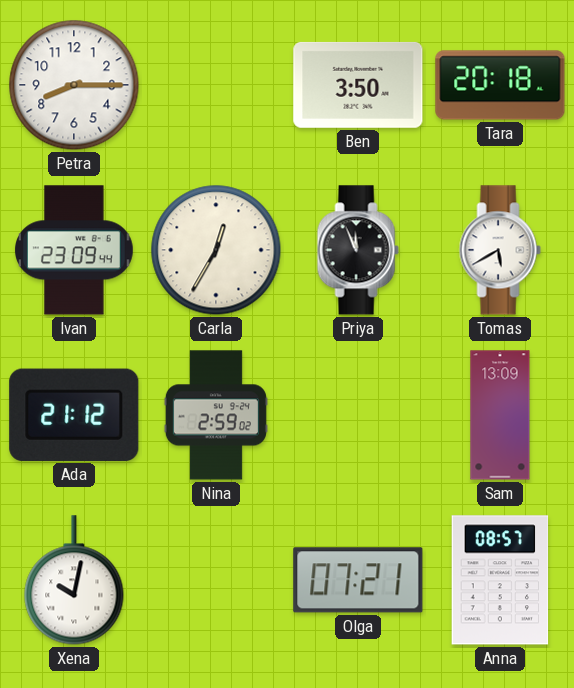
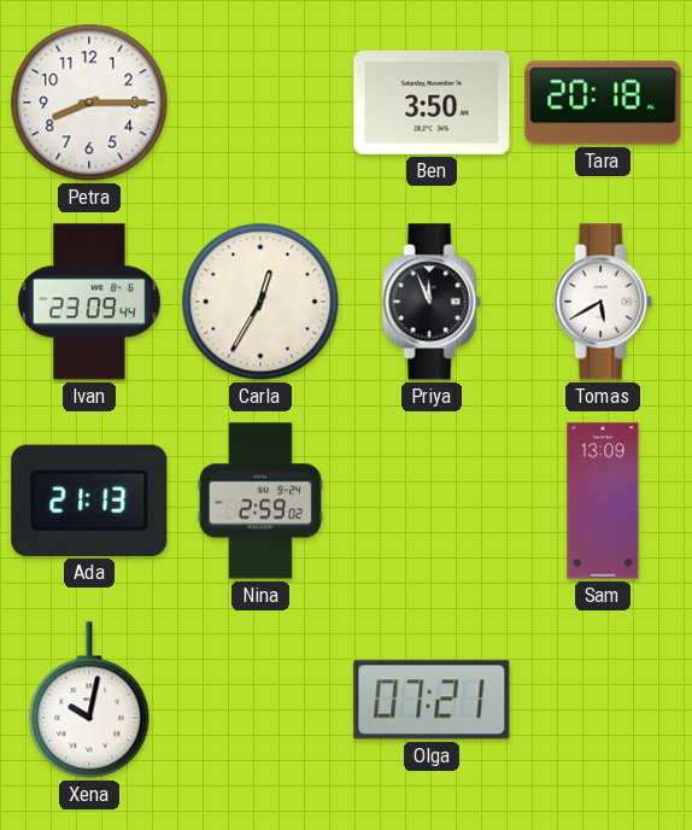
Ada: 21:12 -> 21:13
Anna: 08:57 -> none
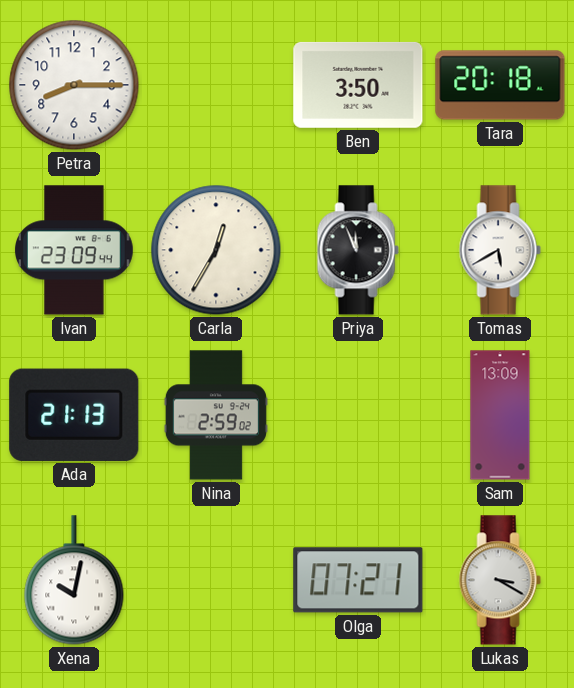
Lukas: none -> 3:20
